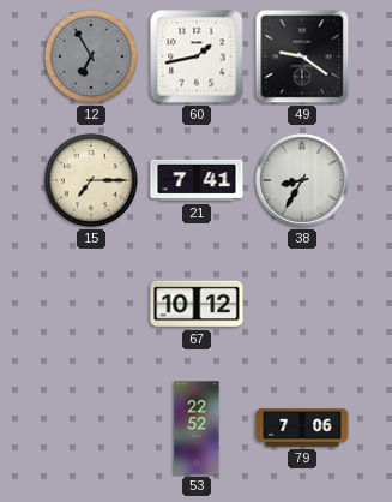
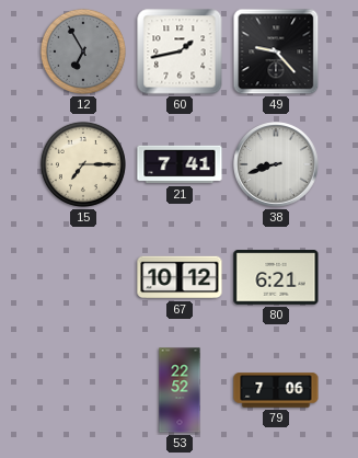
49: 9:21 -> 9:23
38: 8:35 -> 8:42
80: none -> 6:21
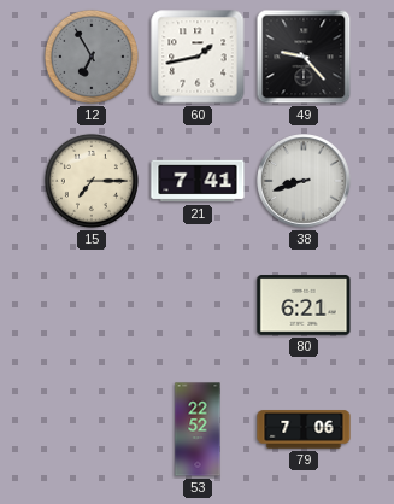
67: 10:12 -> none
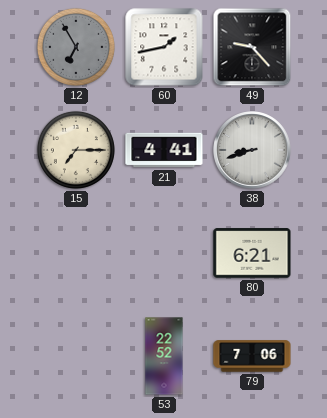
21: 7:41 -> 4:41
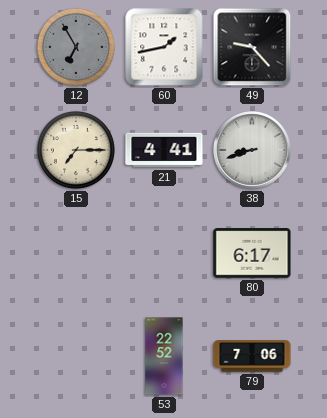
80: 6:21 -> 6:17
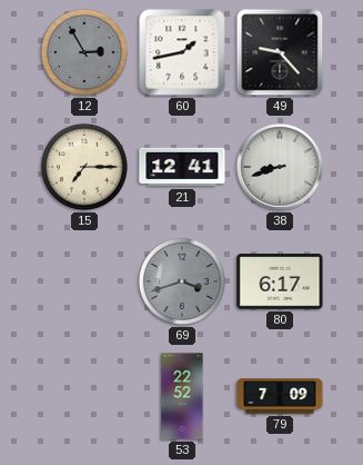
12: 6:55 -> 2:55
21: 4:41 -> 12:41
69: none -> 3:42
79: 7:06 -> 7:09
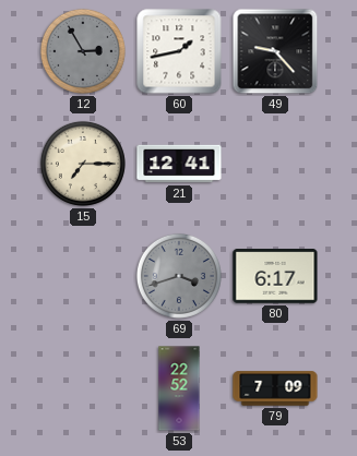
38: 8:42 -> none
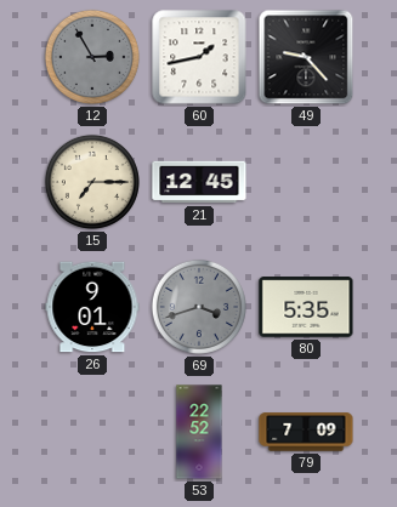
21: 12:41 -> 12:45
26: none -> 9:01
80: 6:17 -> 5:35
